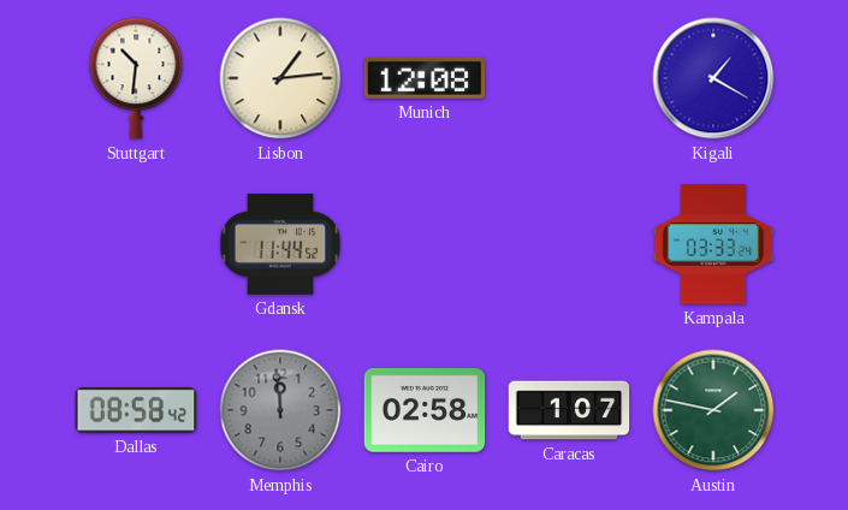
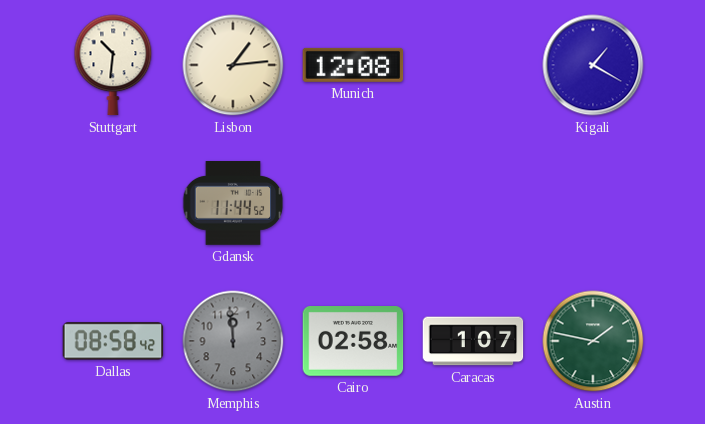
Kampala: 03:33 -> none
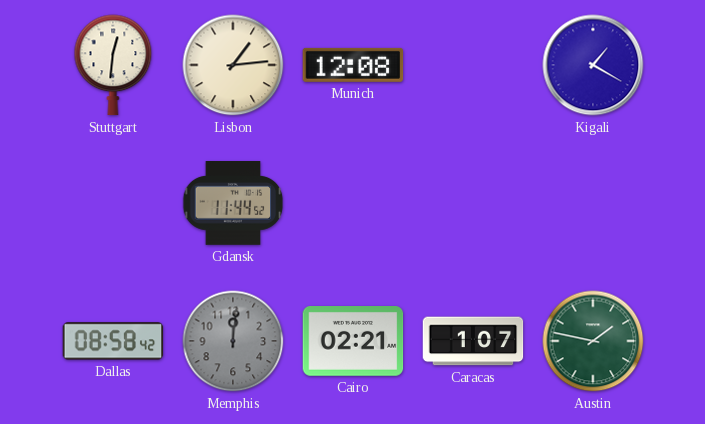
Stuttgart: 10:31 -> 12:31
Memphis: 11:59 -> 12:01
Cairo: 02:58 -> 02:21
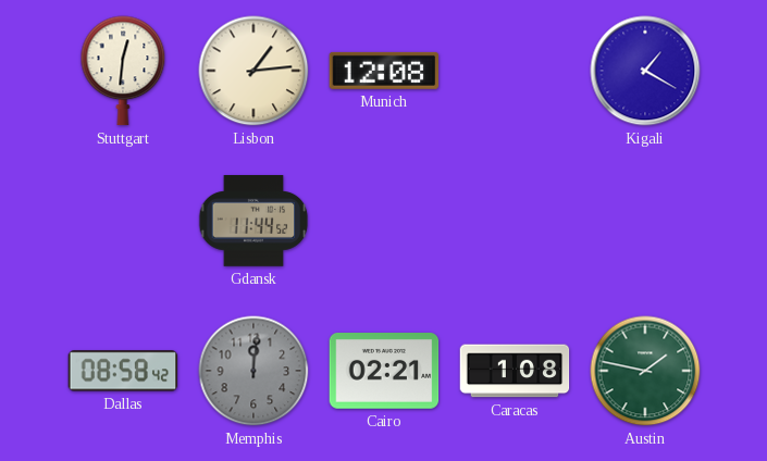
Caracas: 1:07 -> 1:08
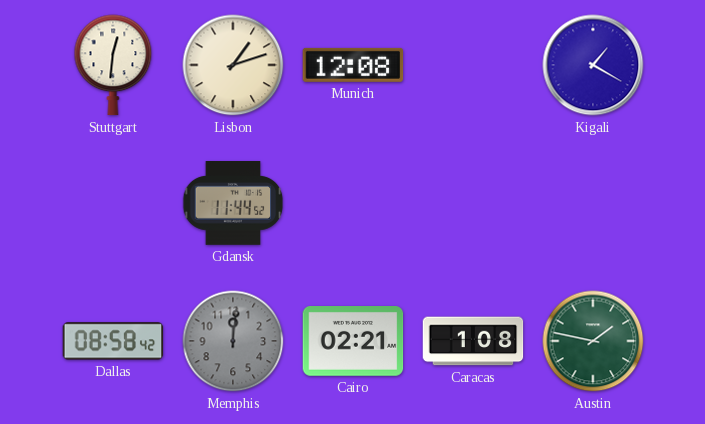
Lisbon: 1:14 -> 1:12
